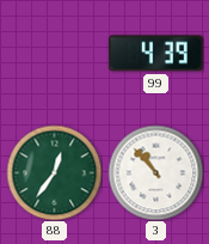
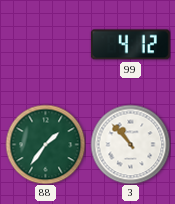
99: 4:39 -> 4:12
88: 12:36 -> 1:36
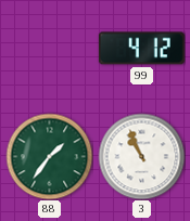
3: 10:53 -> 10:56
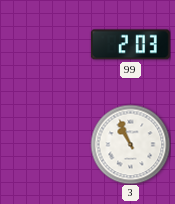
99: 4:12 -> 2:03
88: 1:36 -> none
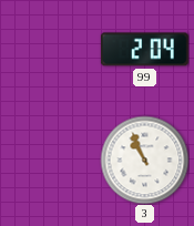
99: 2:03 -> 2:04
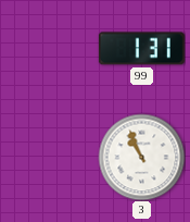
99: 2:04 -> 1:31
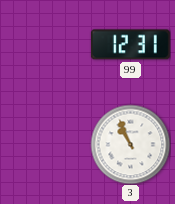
99: 1:31 -> 12:31
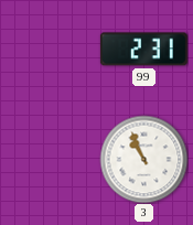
99: 12:31 -> 2:31
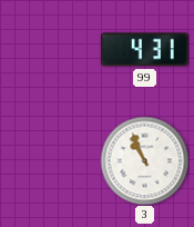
99: 2:31 -> 4:31
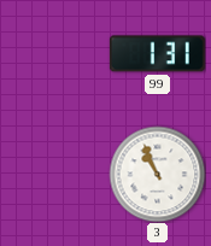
99: 4:31 -> 1:31
